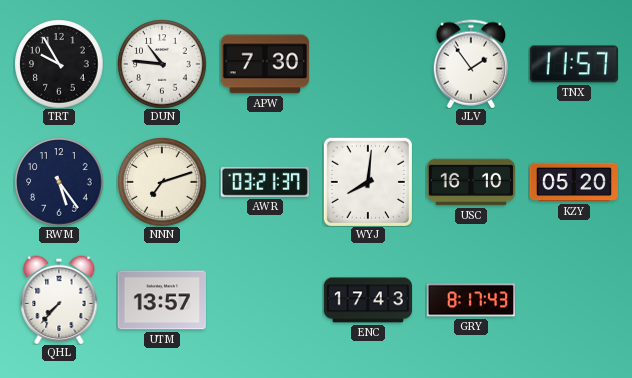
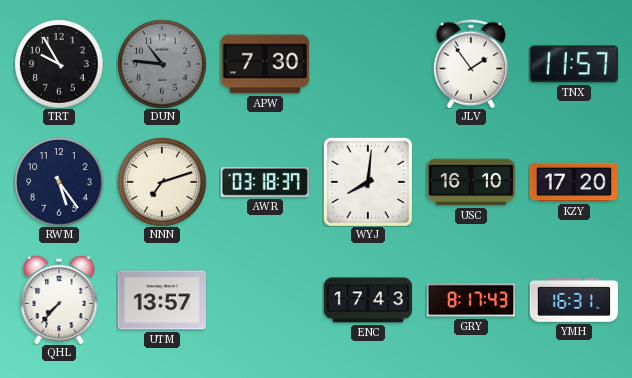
DUN dial: white -> grey
AWR: 03:21 -> 03:18
KZY: 05:20 -> 17:20
YMH: none -> 16:31
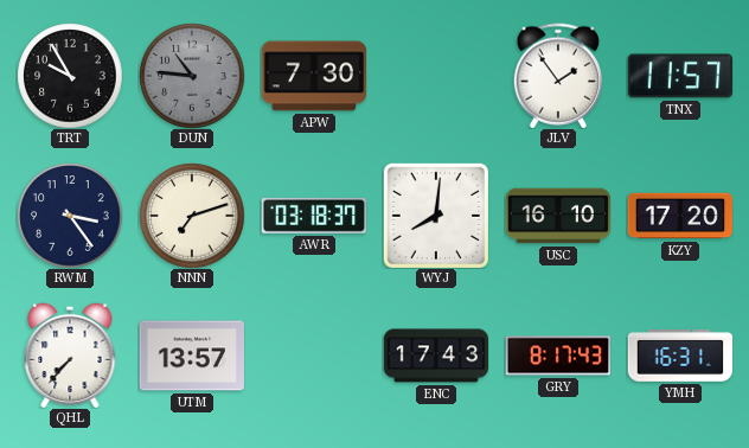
RWM: 5:24 -> 3:24
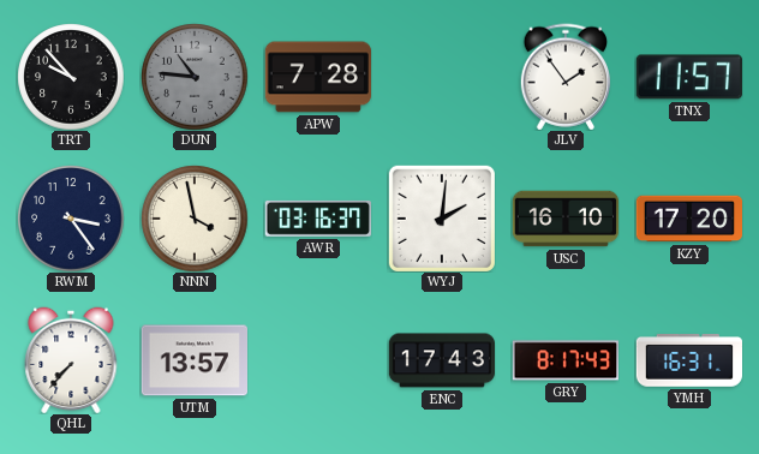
TRT: 9:55 -> 9:53
APW: 7:30 -> 7:28
NNN: 7:12 -> 3:58
AWR: 03:18 -> 03:16
WYJ: 8:01 -> 2:01
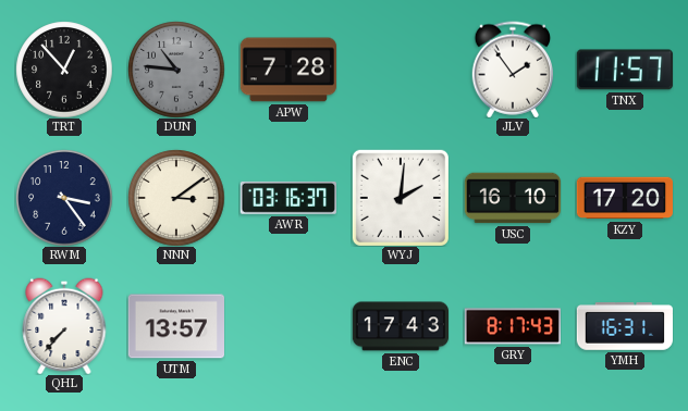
TRT: 9:53 -> 12:53
NNN: 3:58 -> 3:09
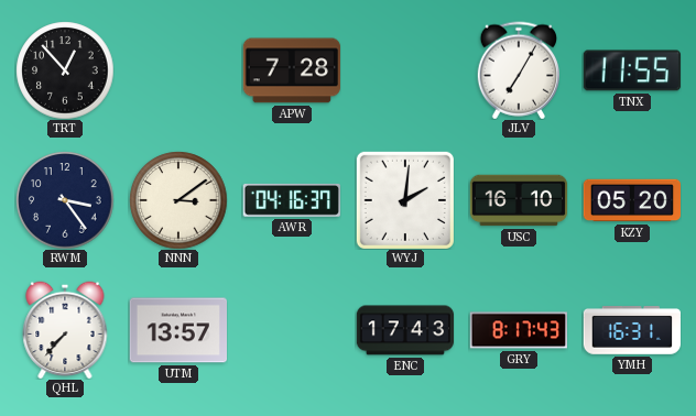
DUN: 10:46 -> none
JLV: 1:54 -> 7:05
TNX: 11:57 -> 11:55
AWR: 03:16 -> 04:16
KZY: 17:20 -> 05:20
